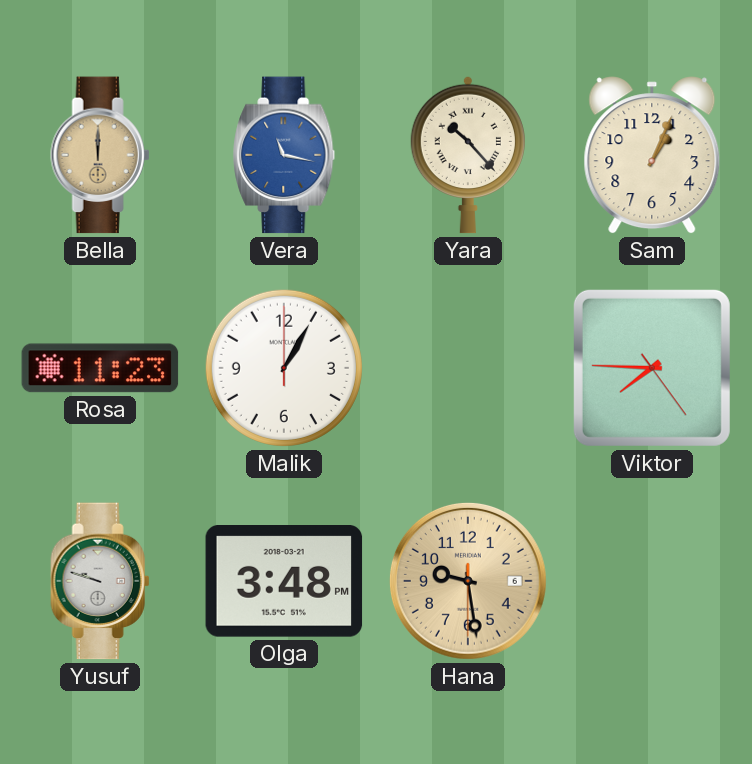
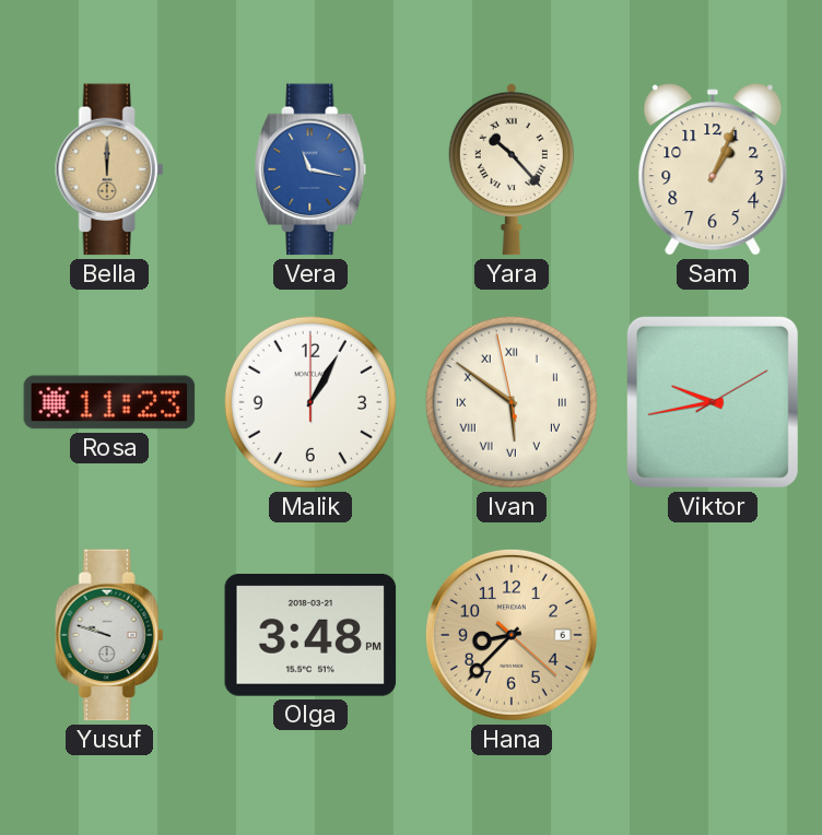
Ivan: none -> 5:50
Viktor: 7:45 -> 9:43
Hana: 9:28 -> 8:37
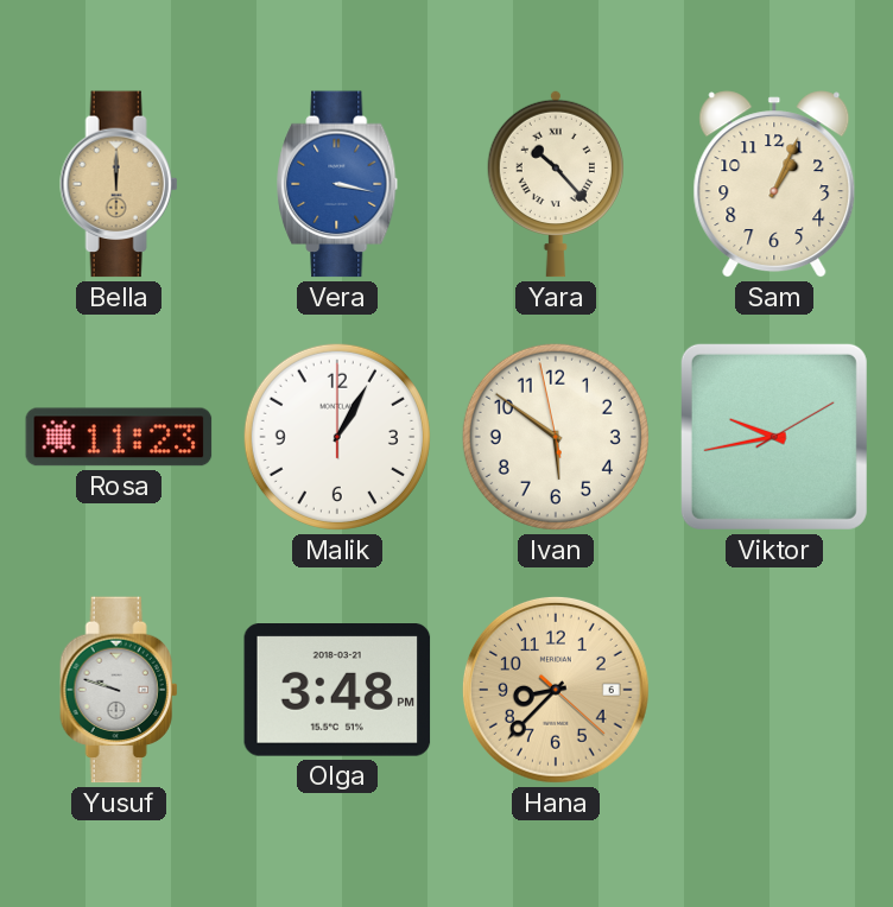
Vera: 11:17 -> 3:17
Ivan numerals: Roman -> Arabic
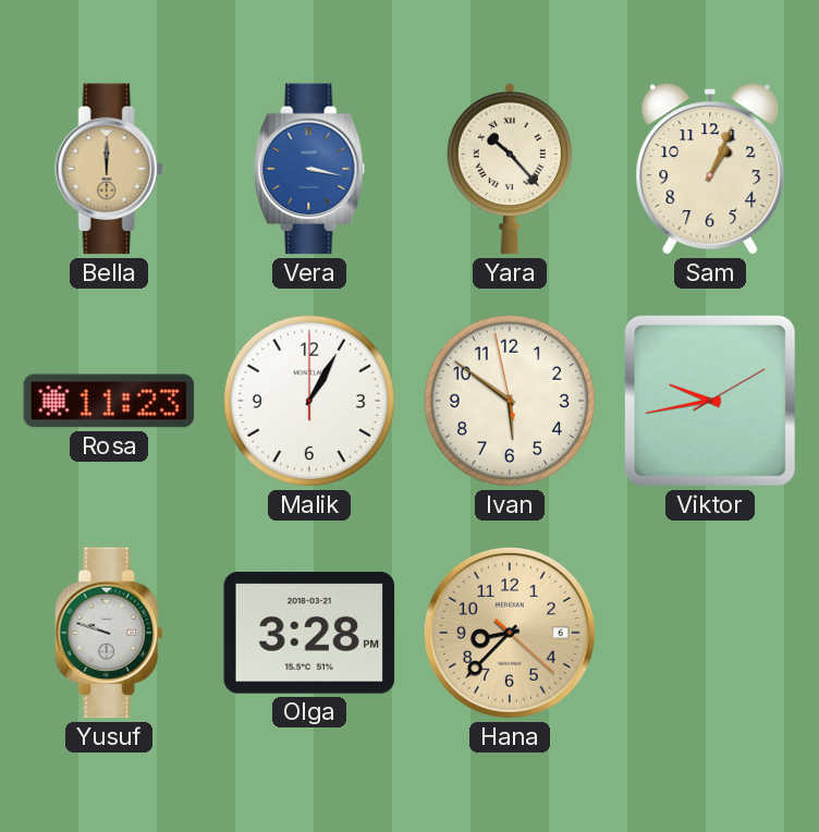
Olga: 3:48 -> 3:28
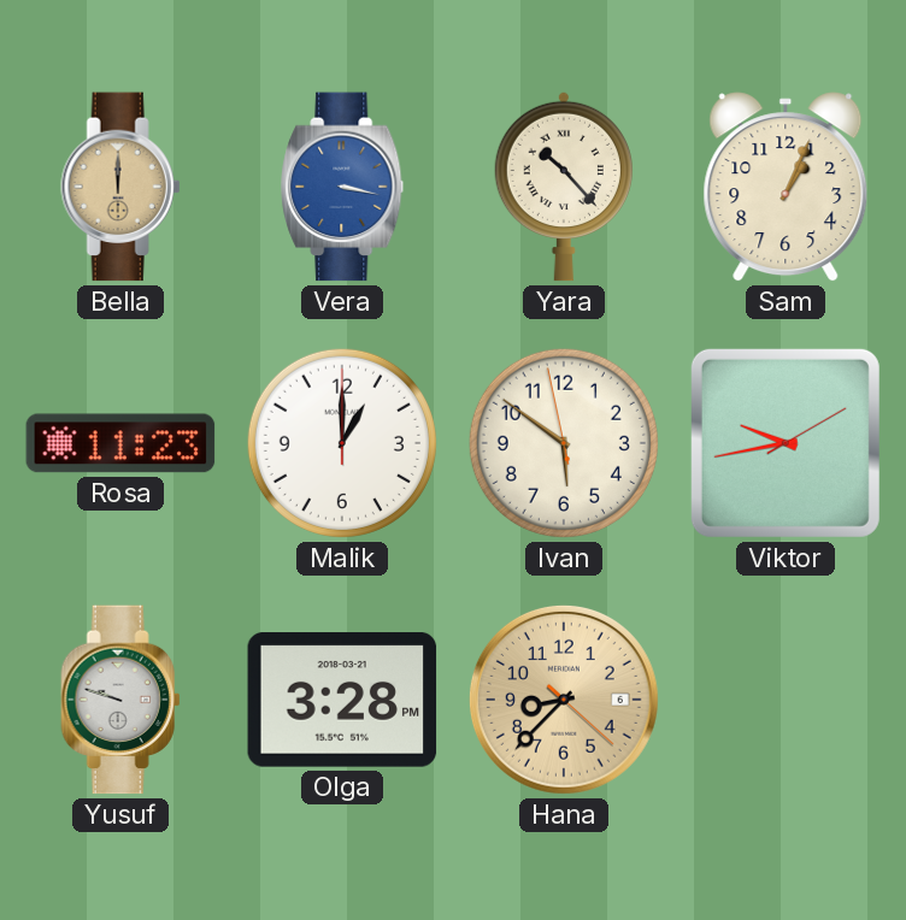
Malik: 1:05 -> 1:00
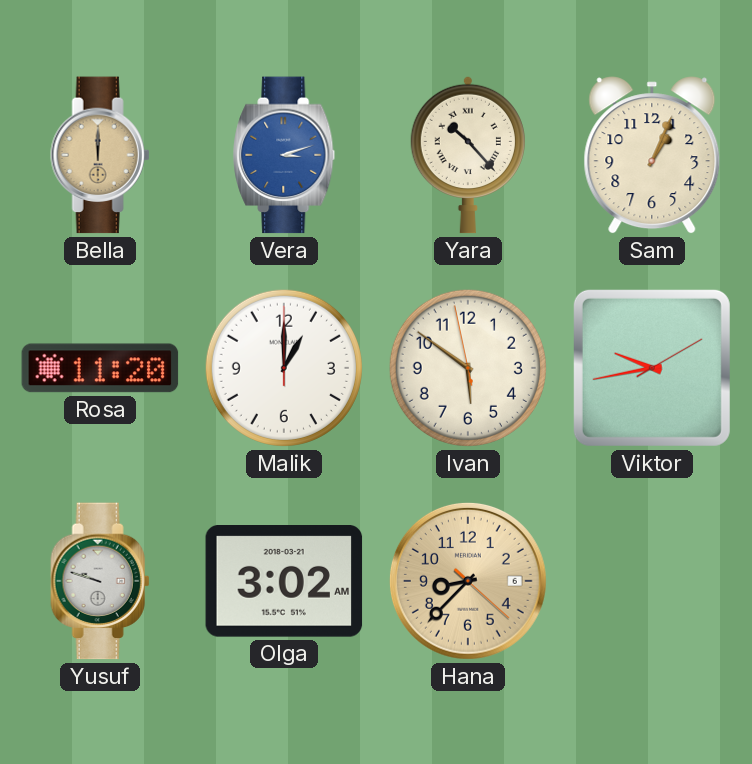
Vera: 3:17 -> 3:12
Rosa: 11:23 -> 11:20
Olga: 3:28 -> 3:02
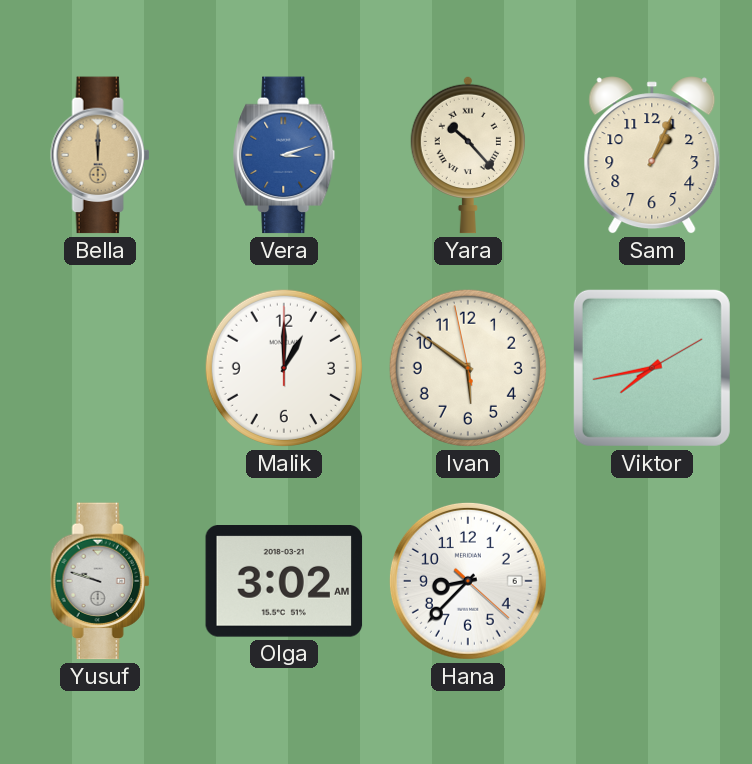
Rosa: 11:20 -> none
Viktor: 9:43 -> 7:43
Hana dial: champagne -> white
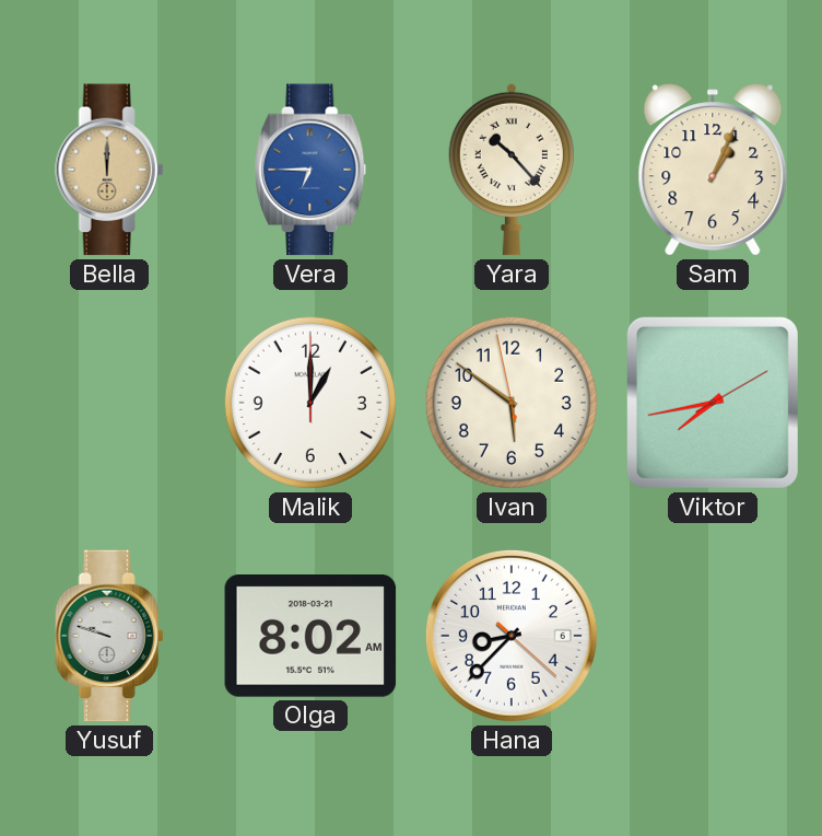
Vera: 3:12 -> 6:45
Olga: 3:02 -> 8:02
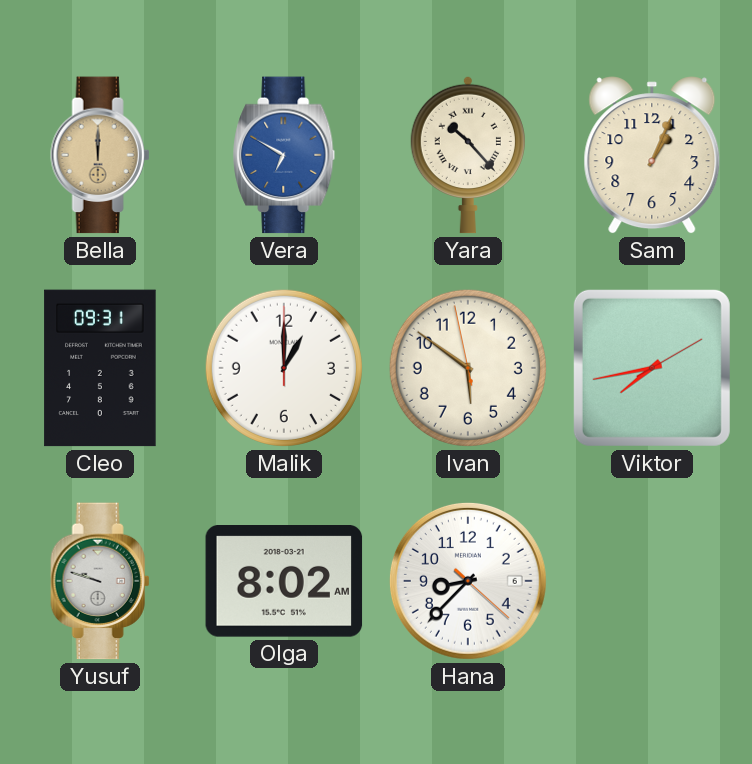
Vera: 6:45 -> 6:50
Cleo: none -> 09:31
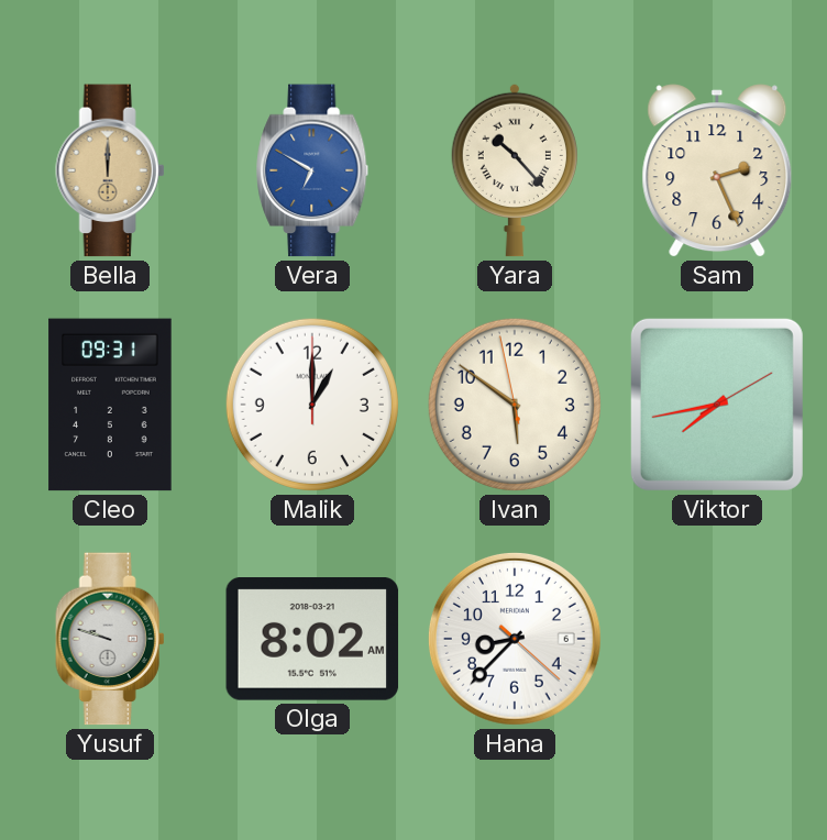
Sam: 1:04 -> 2:26
